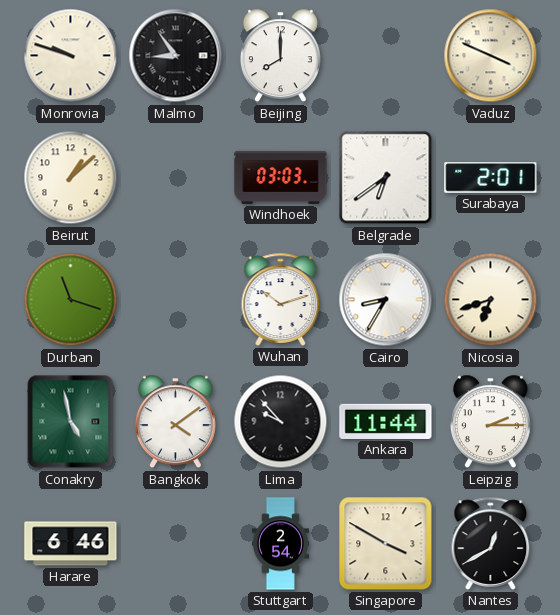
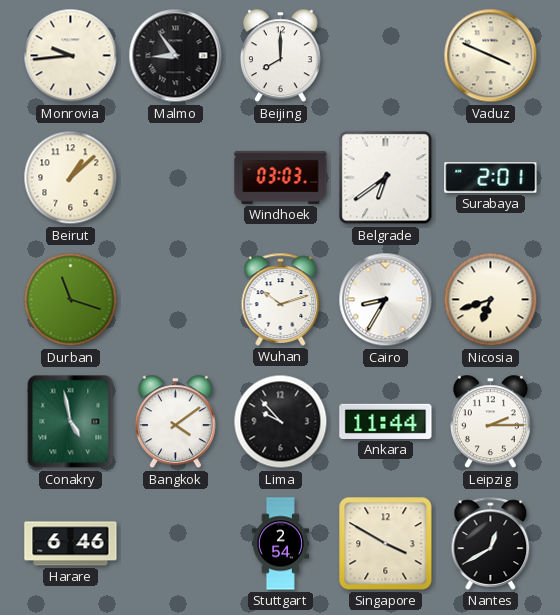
Monrovia: 9:48 -> 9:44
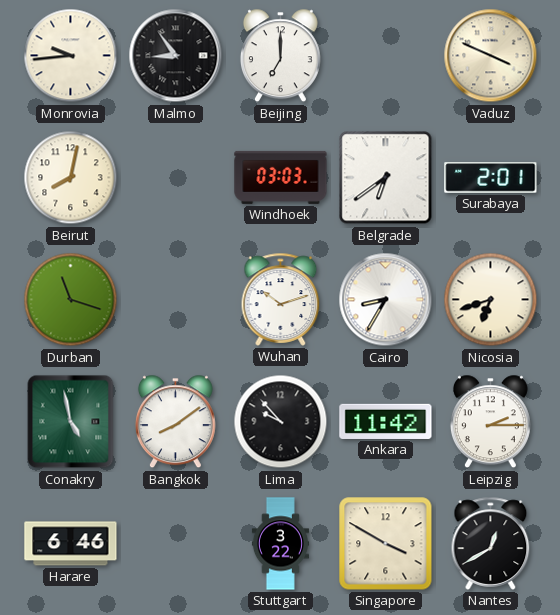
Beijing: 8:00 -> 7:00
Beirut: 1:08 -> 8:02
Bangkok: 4:09 -> 8:09
Ankara: 11:44 -> 11:42
Stuttgart: 2:54 -> 3:22
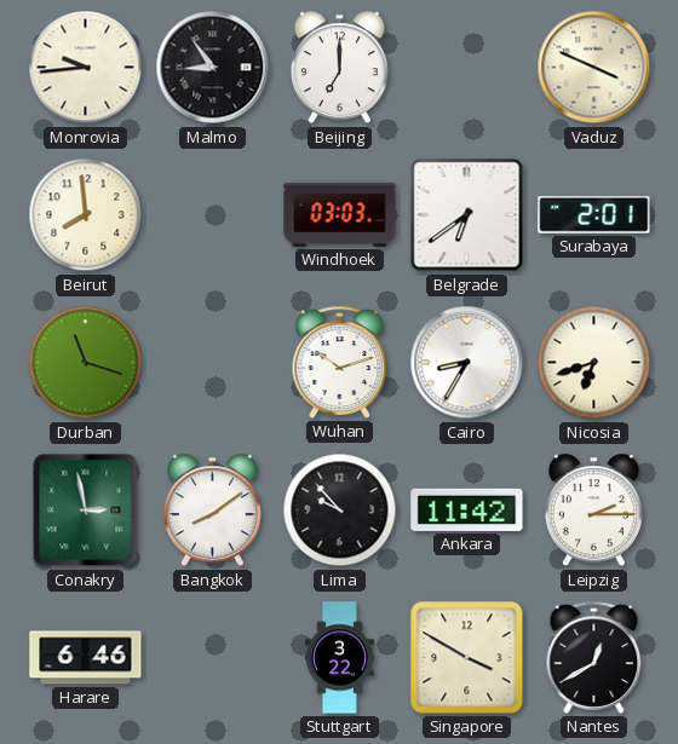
Beirut: 8:02 -> 7:59
Conakry: 4:58 -> 2:58
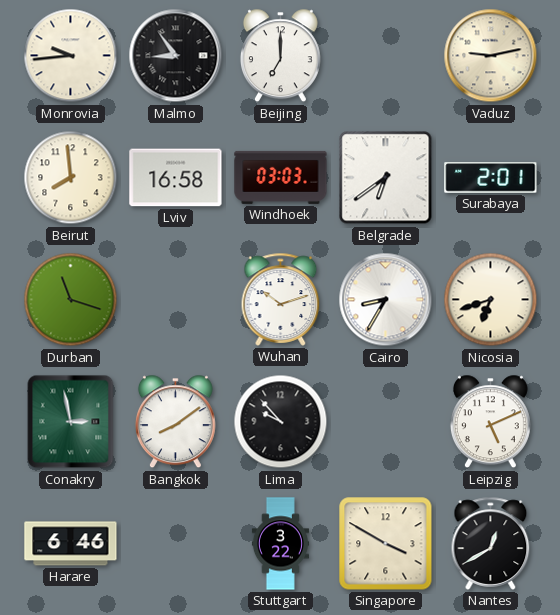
Vaduz: 3:49 -> 9:13
Lviv: none -> 16:58
Ankara: 11:42 -> none
Leipzig: 2:15 -> 5:11
